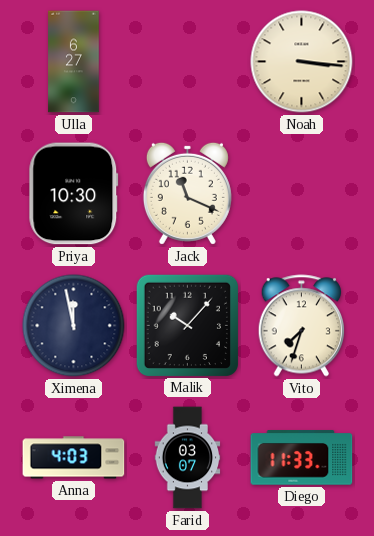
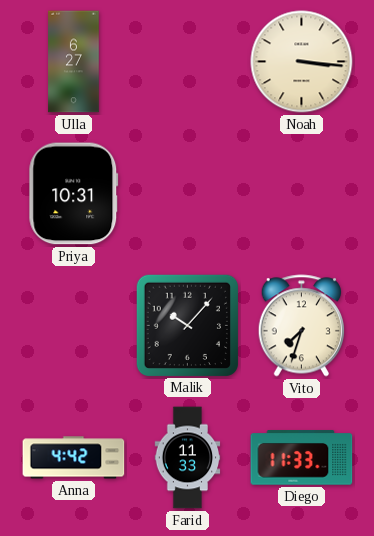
Priya: 10:30 -> 10:31
Jack: 11:19 -> none
Ximena: 11:58 -> none
Anna: 4:03 -> 4:42
Farid: 03:07 -> 11:33
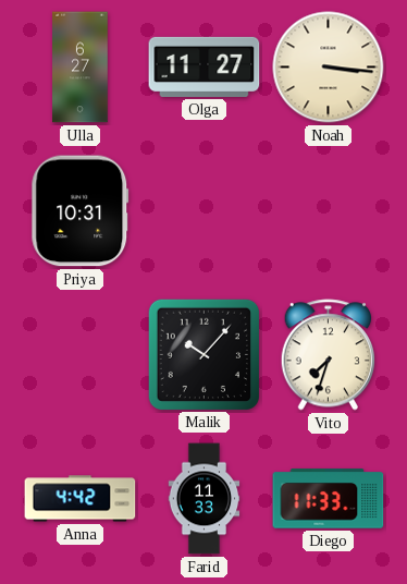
Olga: none -> 11:27
